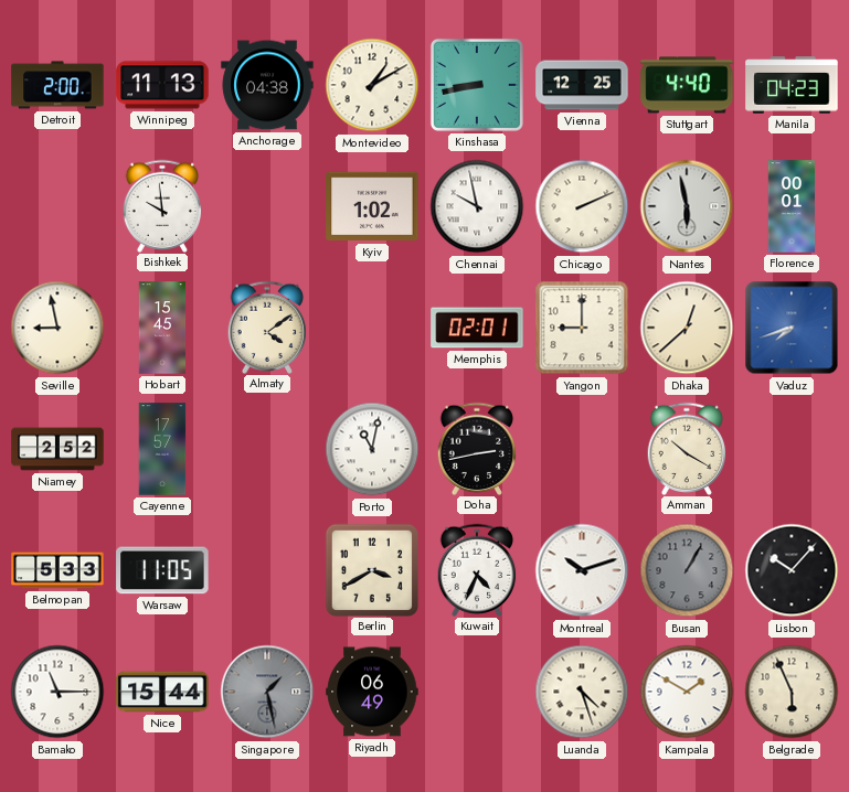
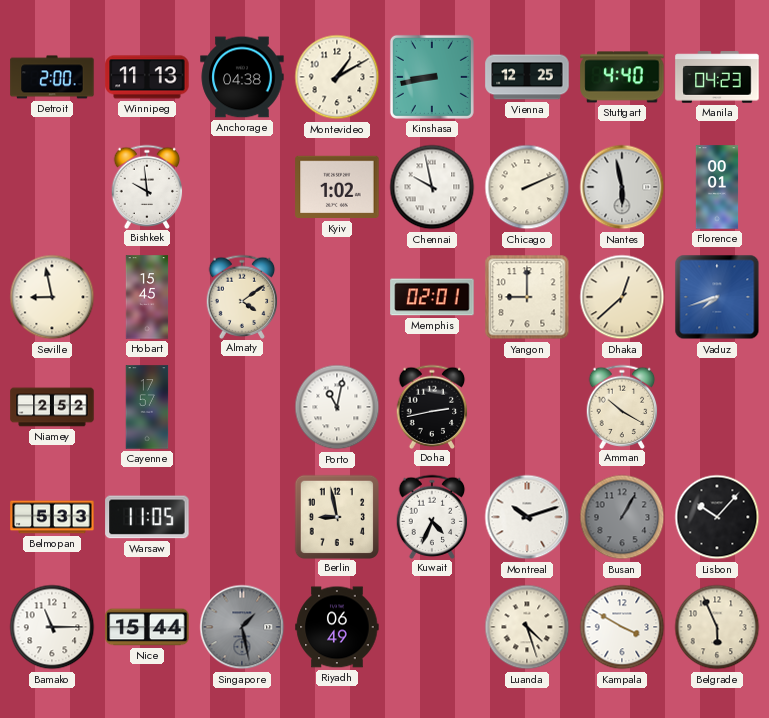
Berlin: 3:40 -> 8:58
Kampala: 1:50 -> 3:50
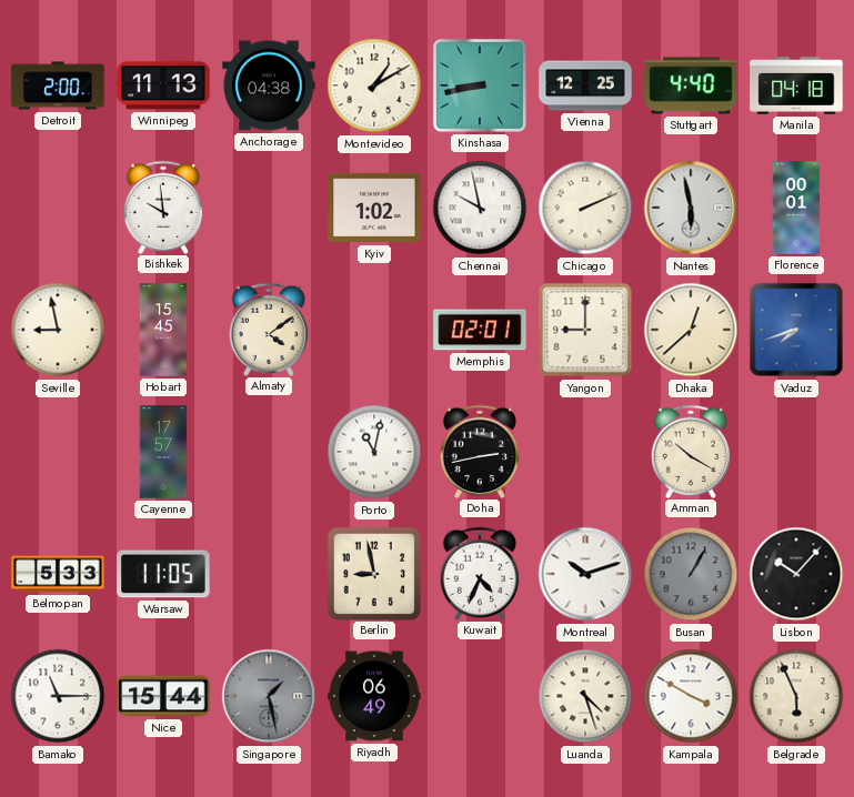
Manila: 04:23 -> 04:18
Niamey: 2:52 -> none
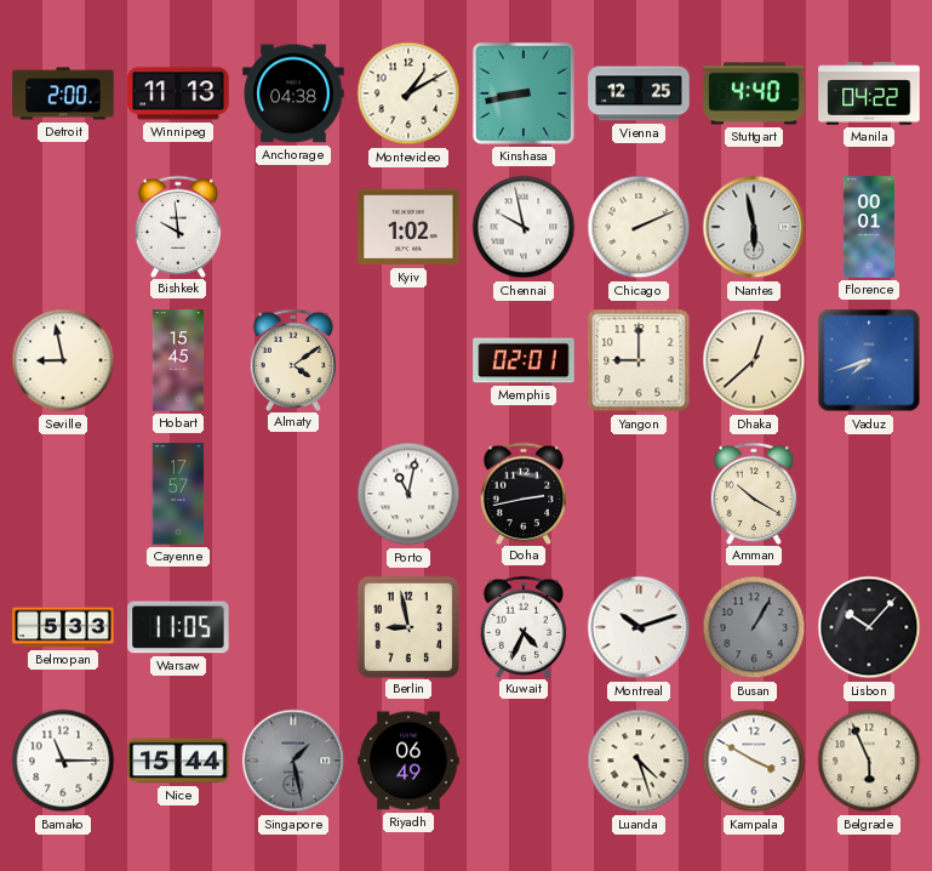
Manila: 04:18 -> 04:22
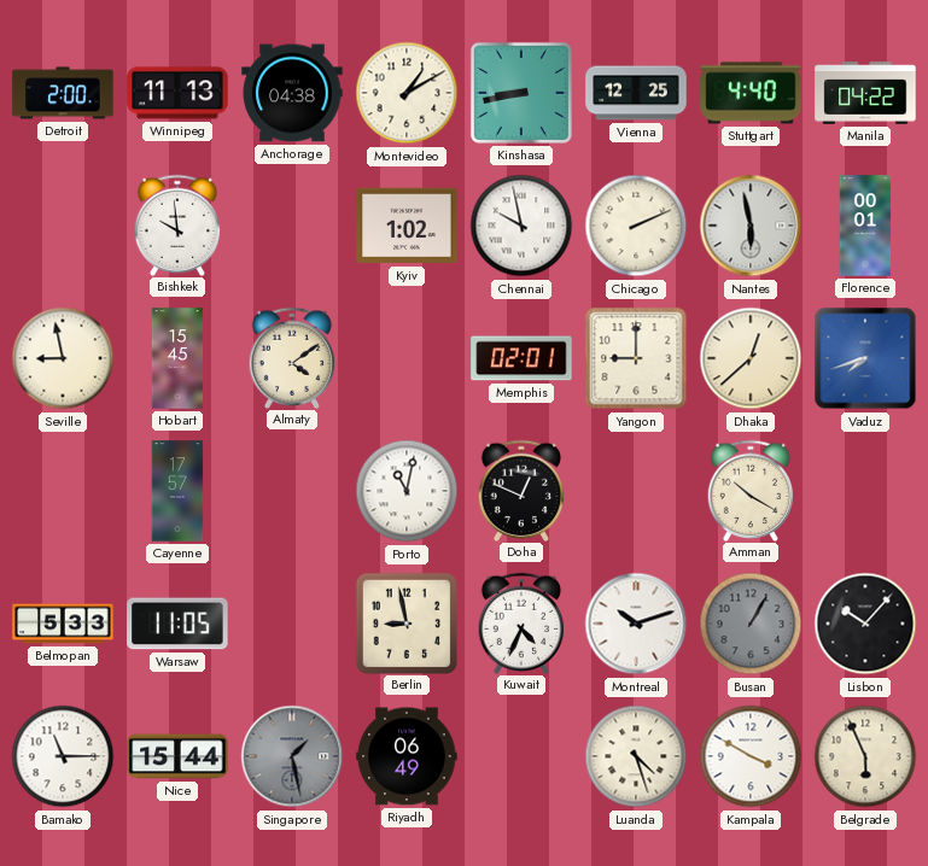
Doha: 2:43 -> 12:49
